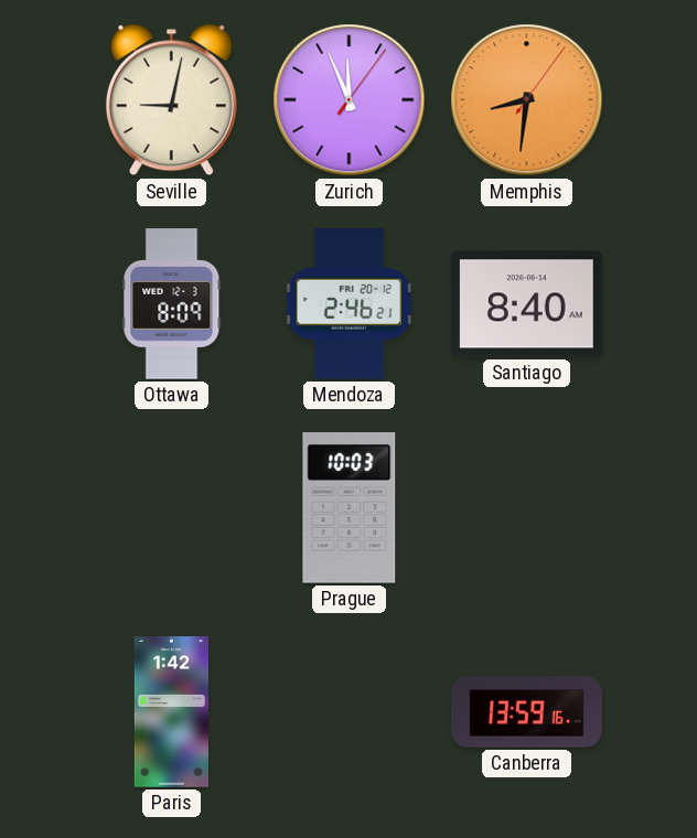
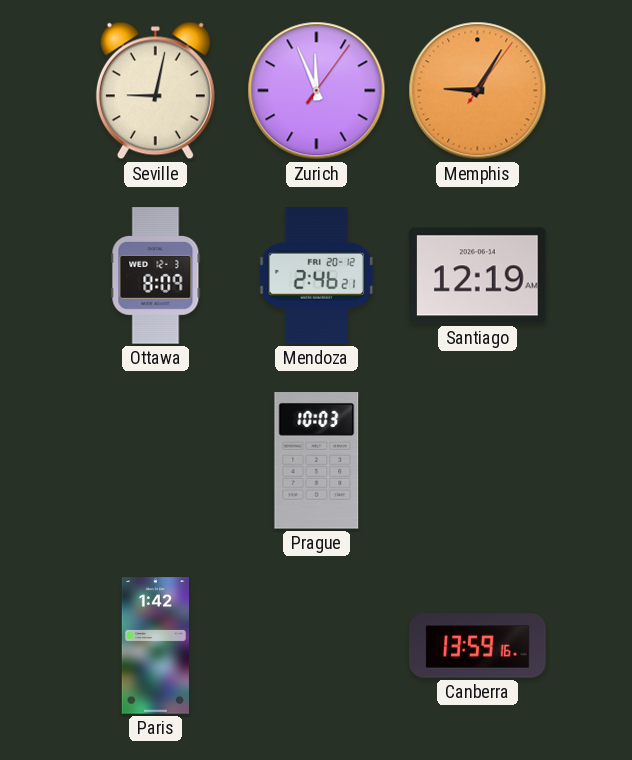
Memphis: 8:31 -> 9:05
Santiago: 8:40 -> 12:19
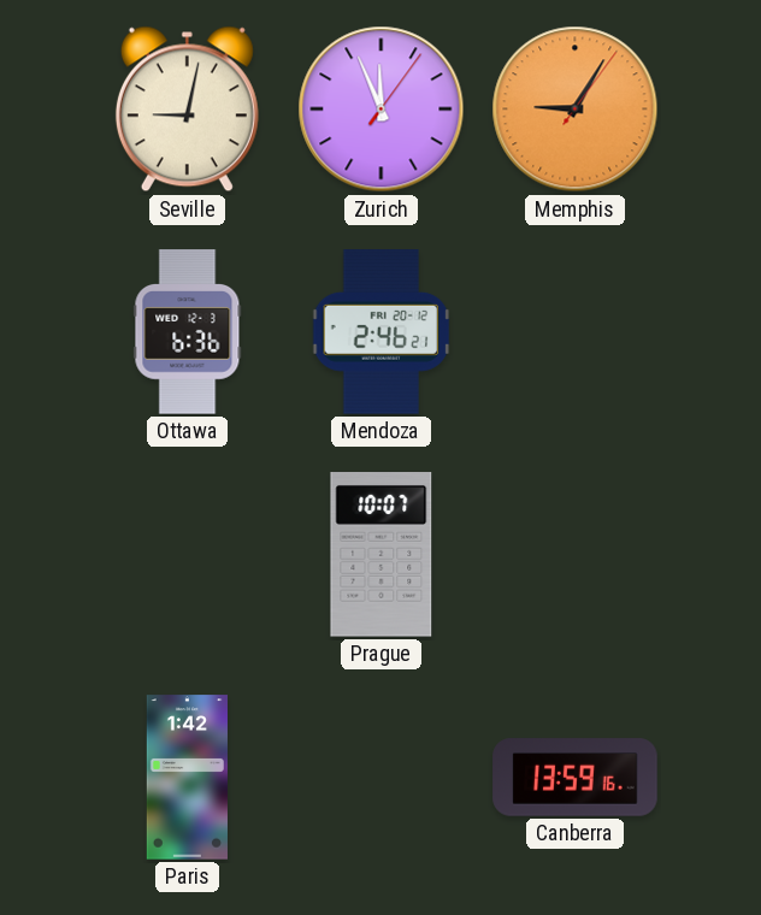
Ottawa: 8:09 -> 6:36
Santiago: 12:19 -> none
Prague: 10:03 -> 10:07
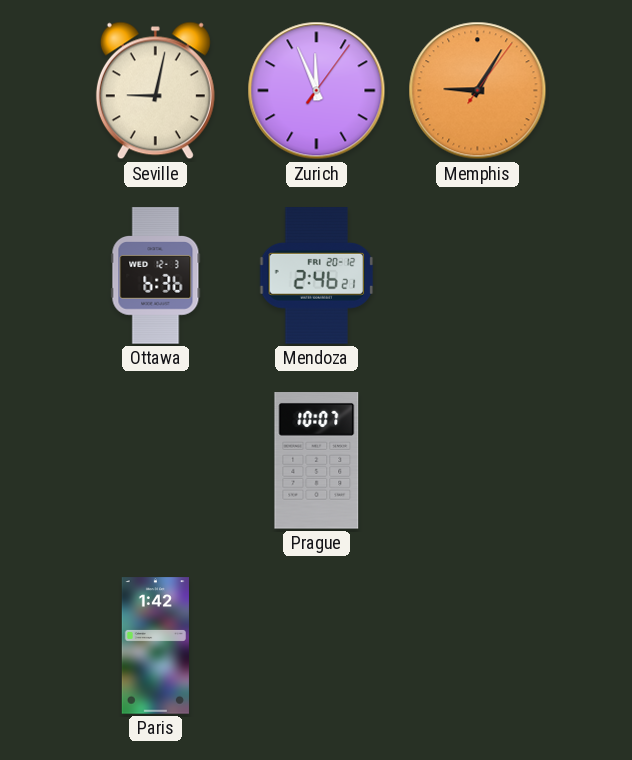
Canberra: 13:59 -> none
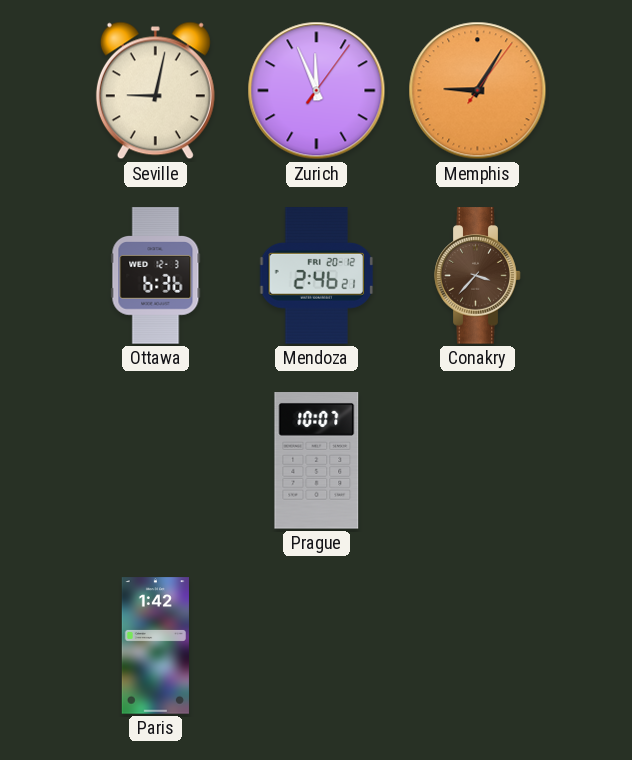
Conakry: none -> 3:37
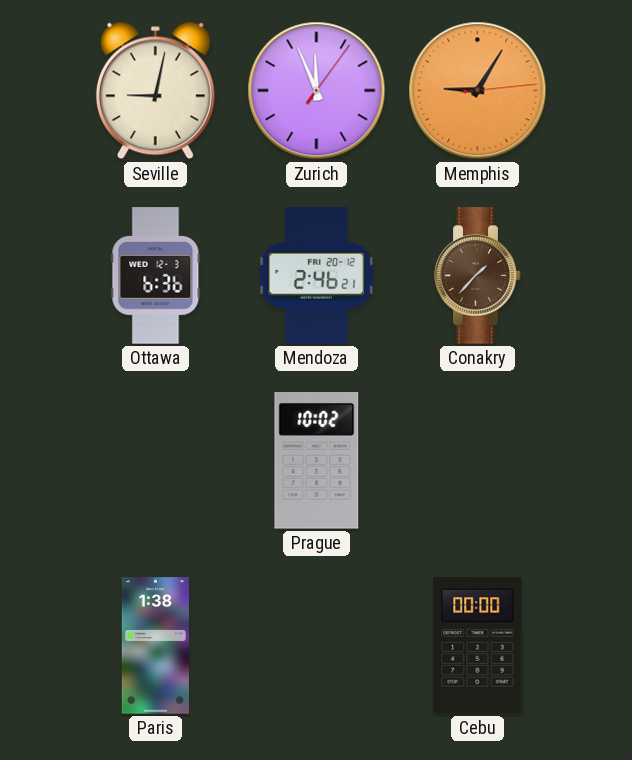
Memphis: 9:05:06 -> 9:05:14
Conakry: 3:37 -> 1:37
Prague: 10:07 -> 10:02
Paris: 1:42 -> 1:38
Cebu: none -> 00:00
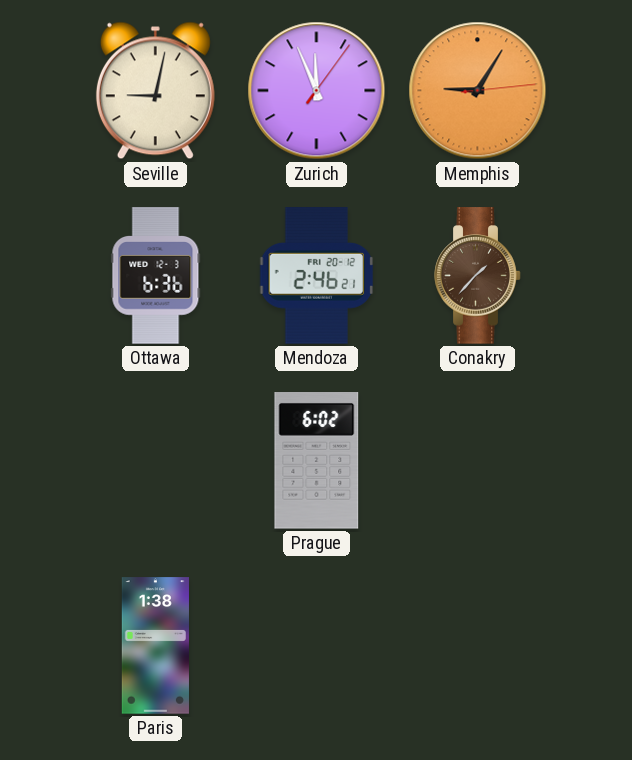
Prague: 10:02 -> 6:02
Cebu: 00:00 -> none
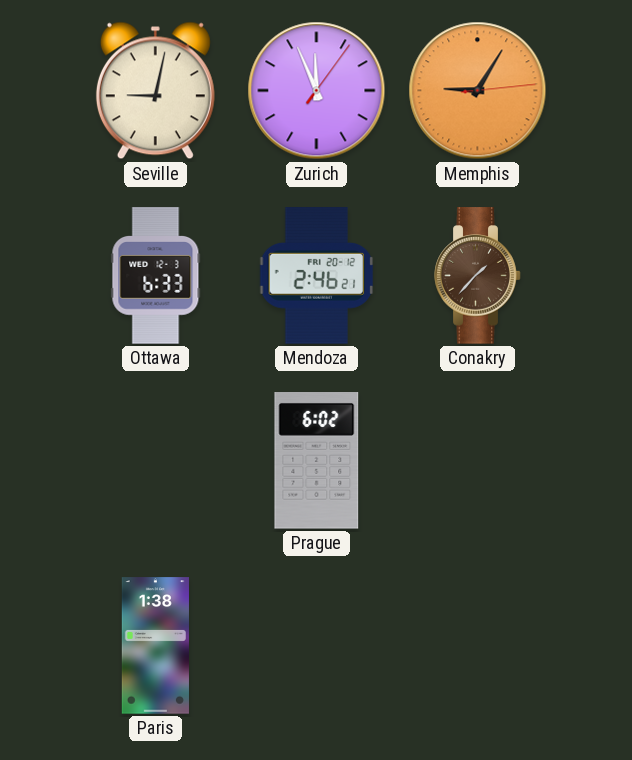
Ottawa: 6:36 -> 6:33
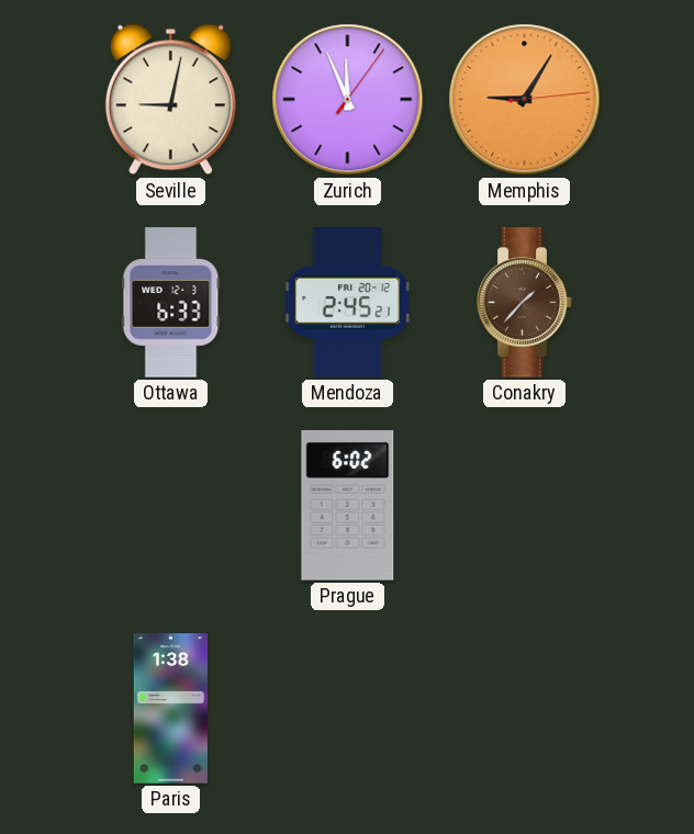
Mendoza: 2:46 -> 2:45
